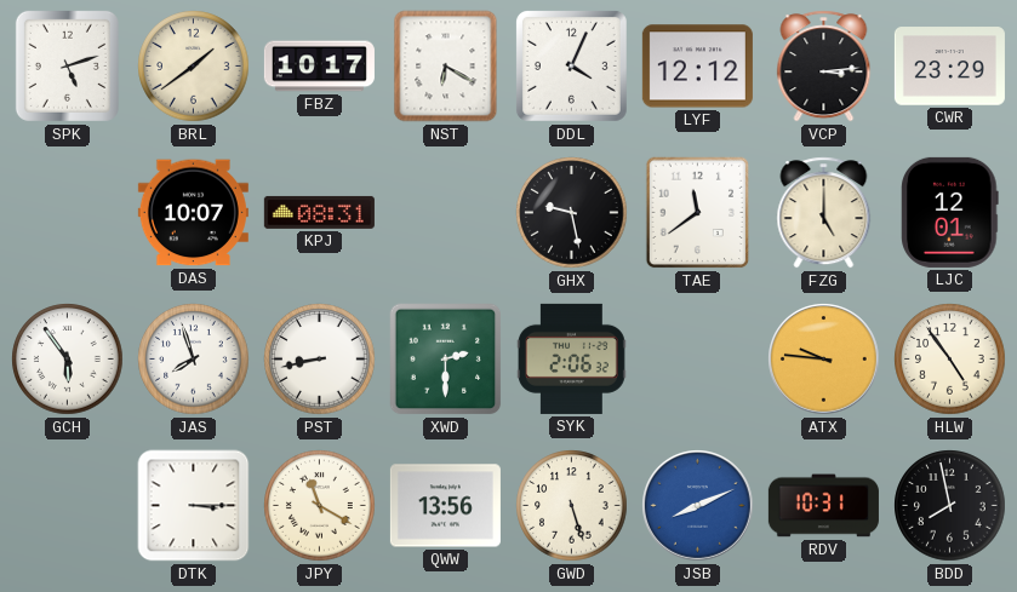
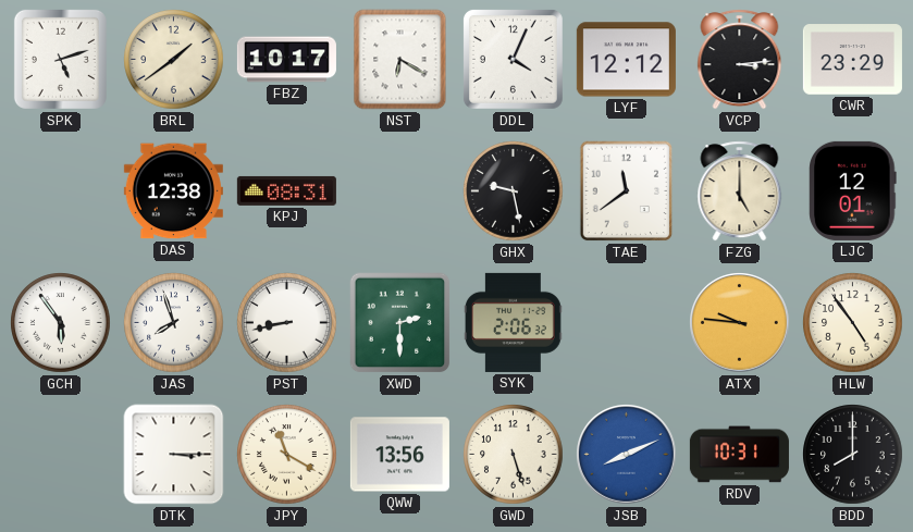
DAS: 10:07 -> 12:38
BDD: 7:58 -> 8:00
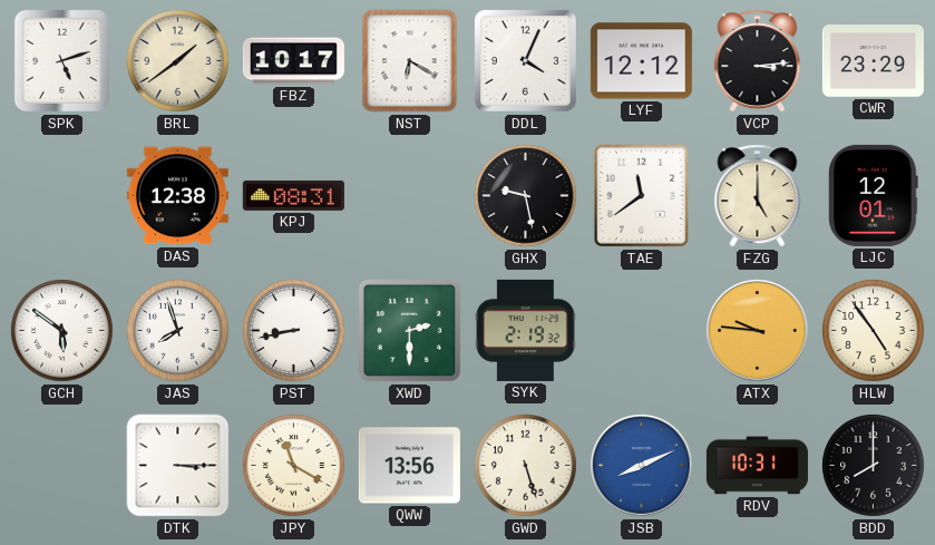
GCH: 5:54 -> 5:51
SYK: 2:06 -> 2:19
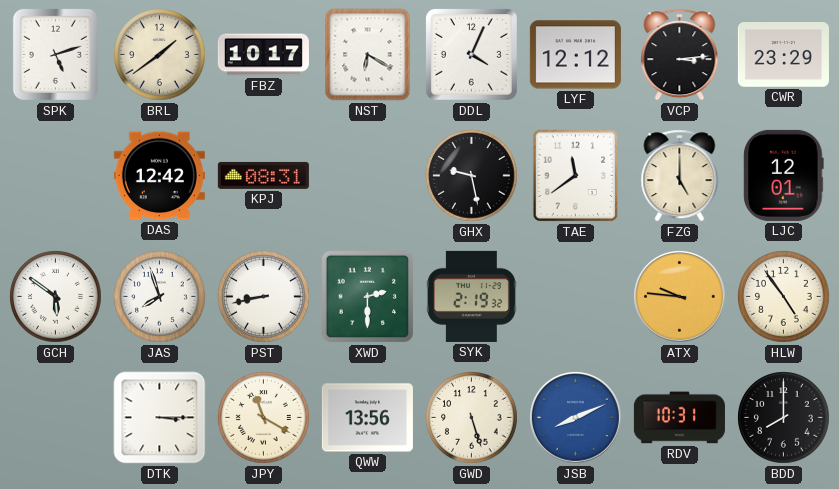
DAS: 12:38 -> 12:42
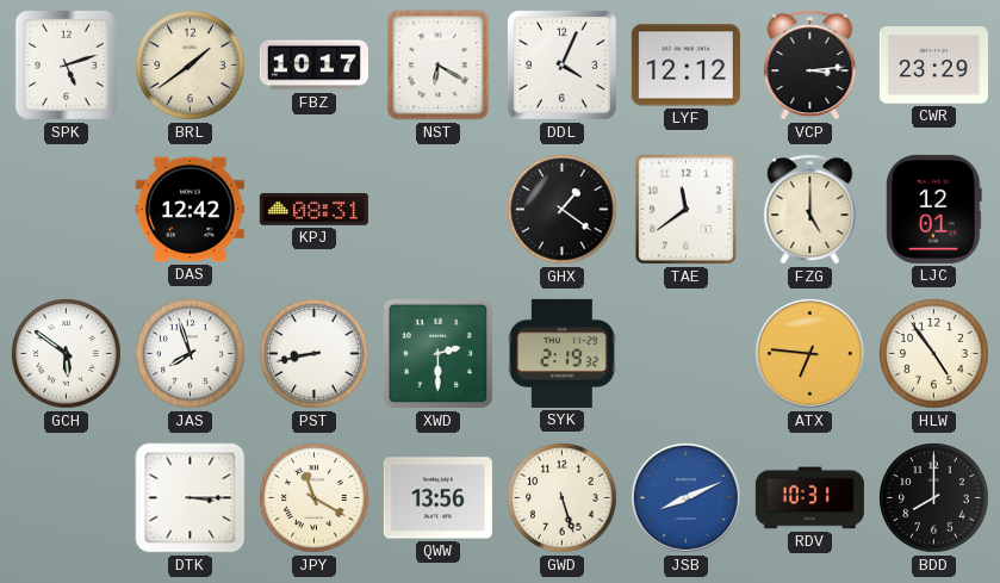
GHX: 9:28 -> 1:21
ATX: 9:46 -> 6:46
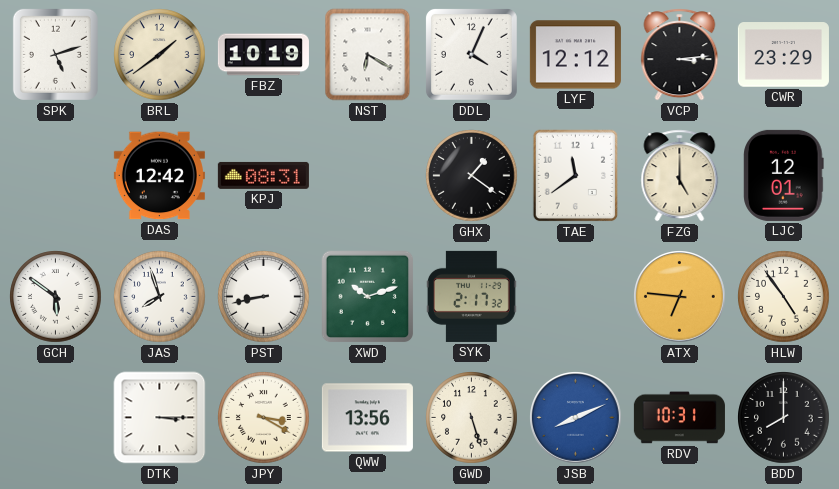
FBZ: 10:17 -> 10:19
XWD: 2:30 -> 10:12
SYK: 2:19 -> 2:17
JPY: 11:20 -> 3:20
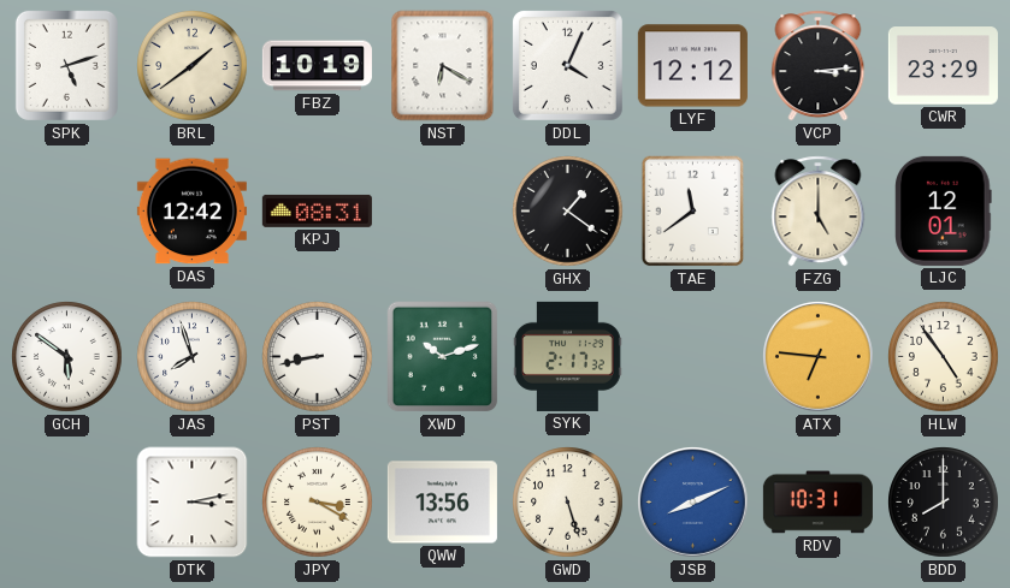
DTK: 3:15 -> 3:13
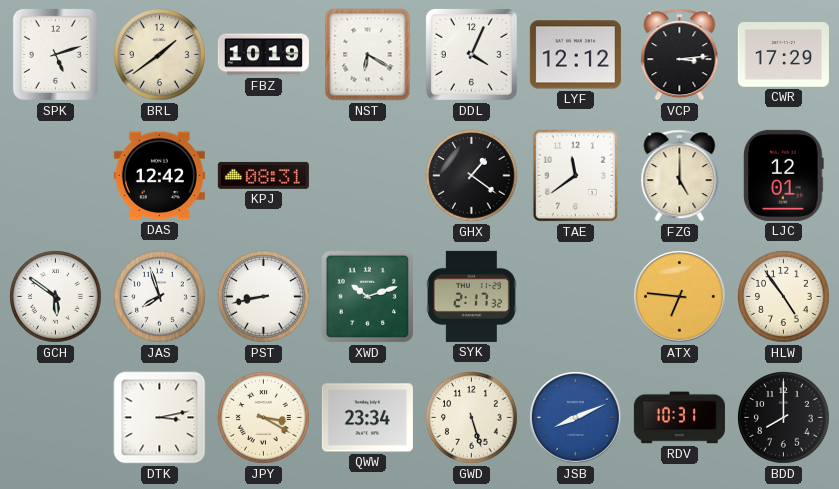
CWR: 23:29 -> 17:29
QWW: 13:56 -> 23:34
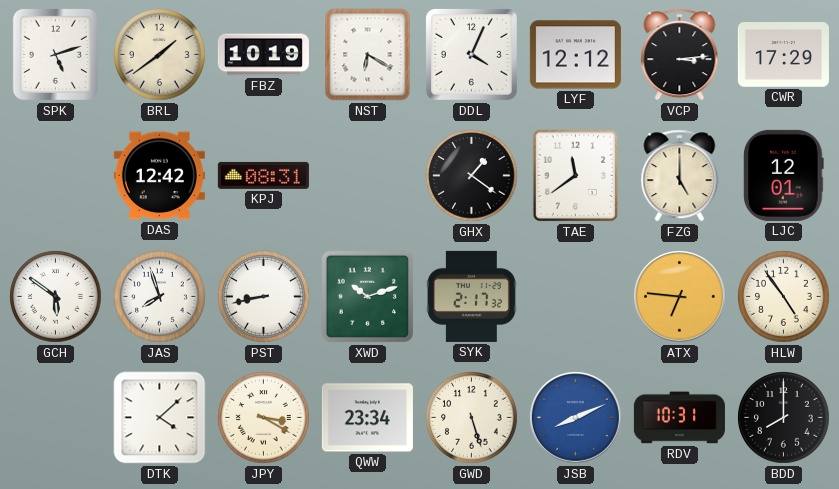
DTK: 3:13 -> 4:08
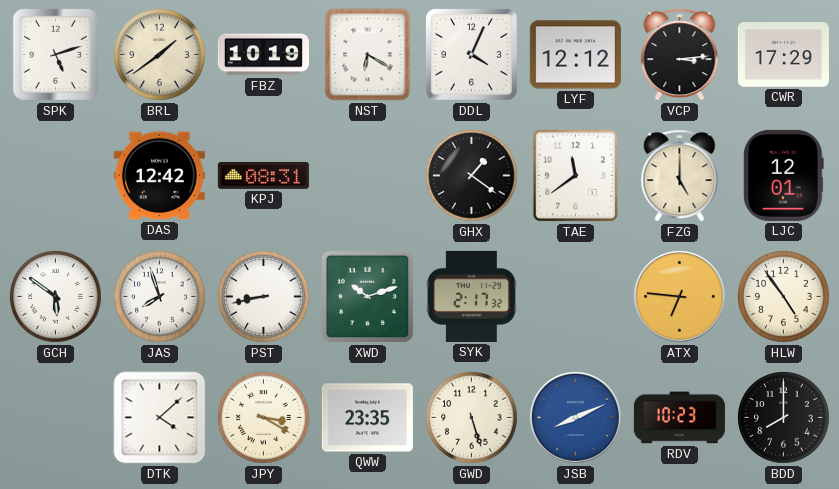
QWW: 23:34 -> 23:35
RDV: 10:31 -> 10:23
